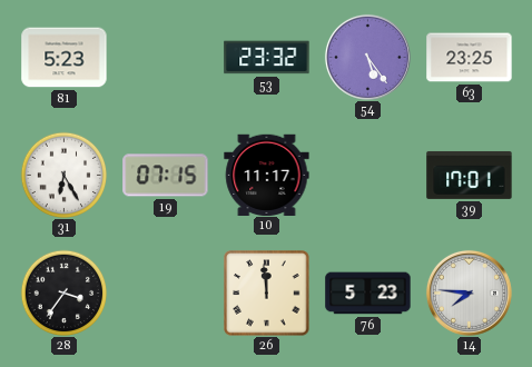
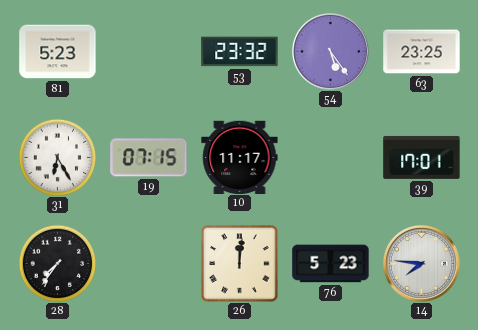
28: 3:36 -> 7:36
26: 11:59 -> 12:01
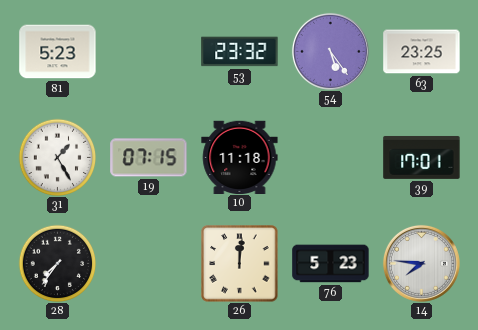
31: 6:25 -> 1:25
10: 11:17 -> 11:18
